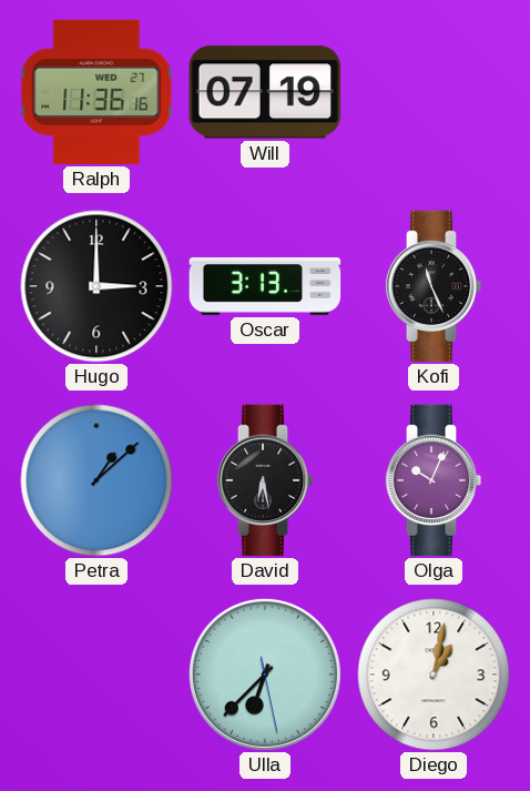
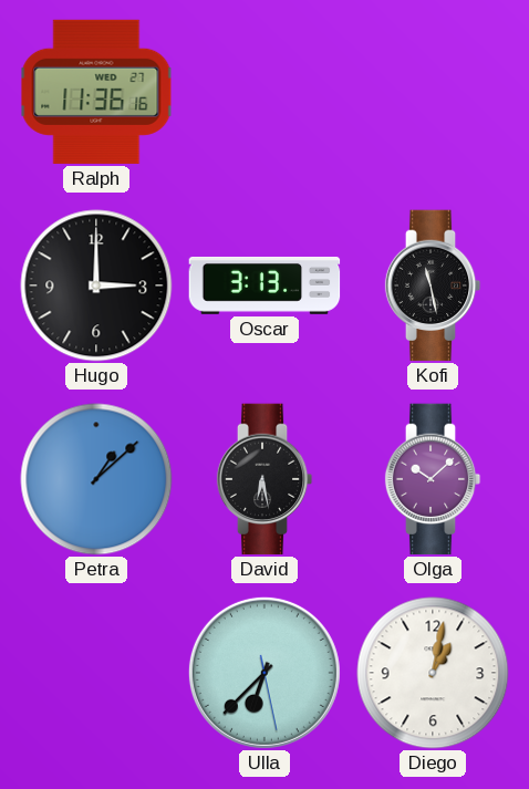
Will: 07:19 -> none
Kofi: 11:26 -> 11:28
Olga: 10:04 -> 10:08
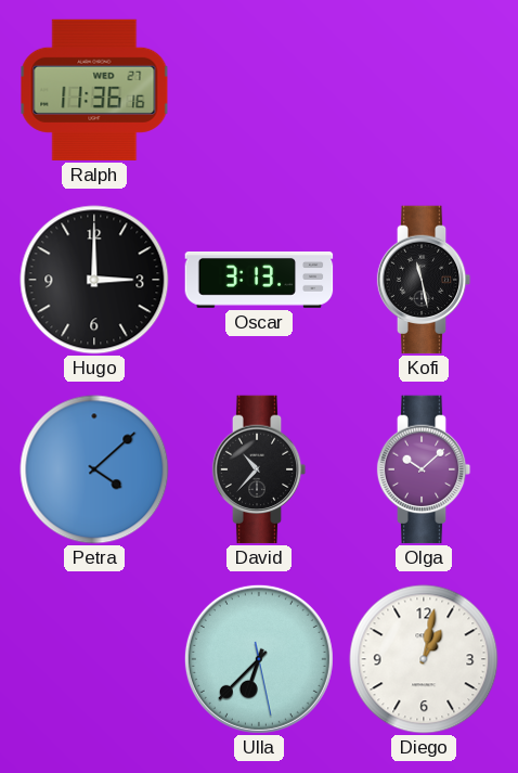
Petra: 1:08 -> 4:08
David: 6:28 -> 10:37
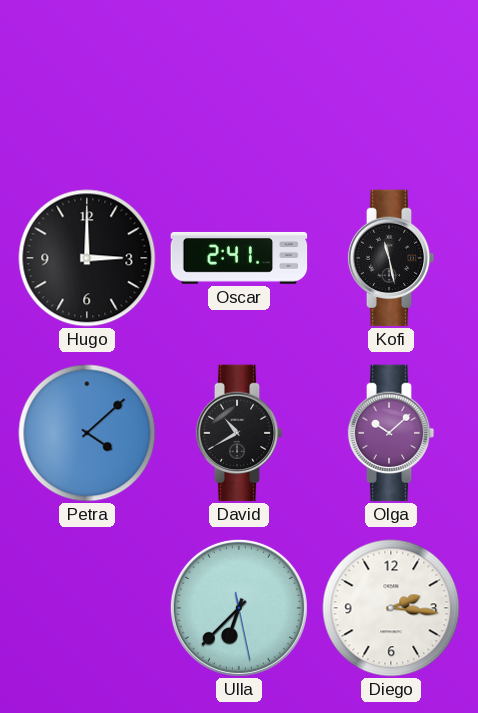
Ralph: 11:36 -> none
Oscar: 3:13 -> 2:41
David: 10:37 -> 10:40
Diego: 1:02 -> 2:16
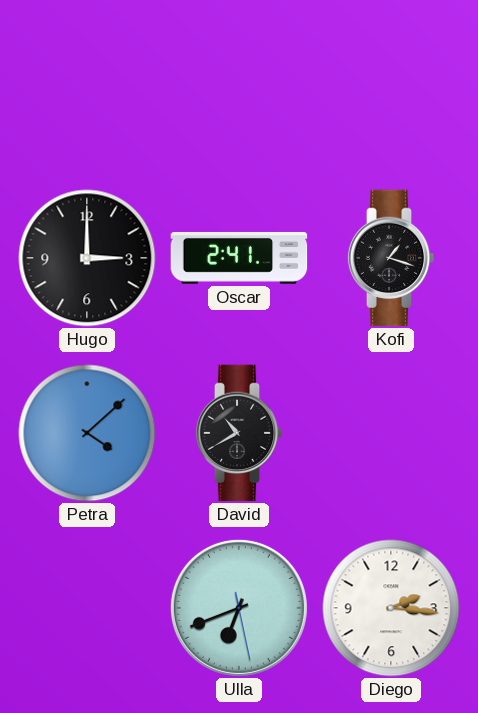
Kofi: 11:28 -> 1:18
Olga: 10:08 -> none
Ulla: 6:37 -> 6:41
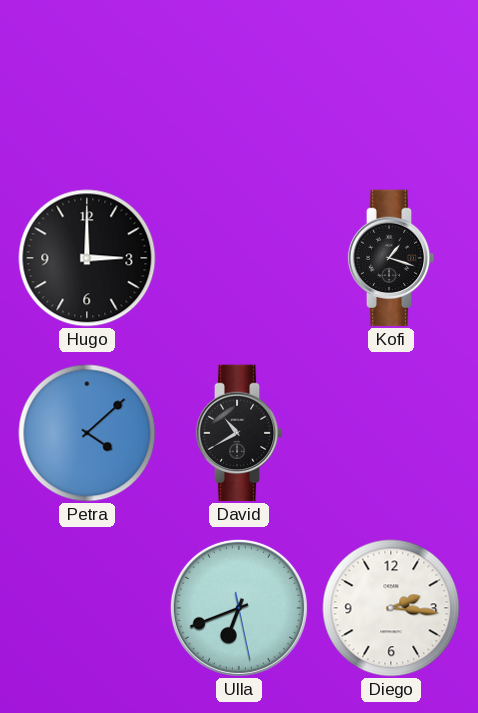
Oscar: 2:41 -> none
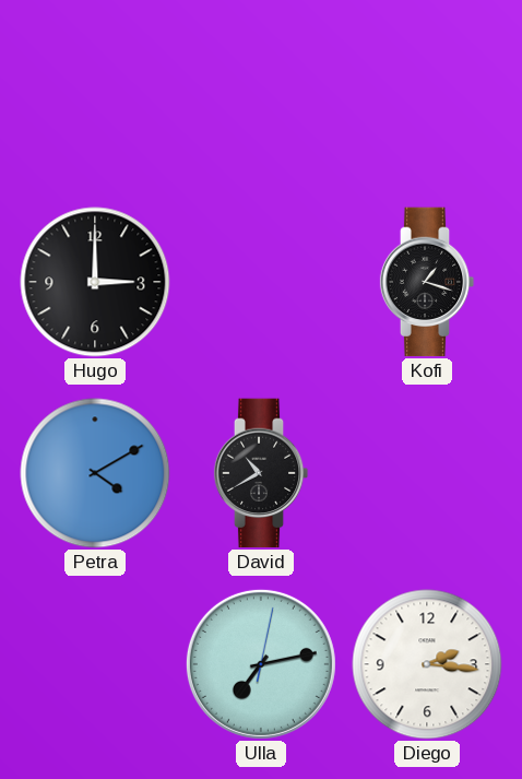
Petra: 4:08 -> 4:10
Ulla: 6:41 -> 7:13
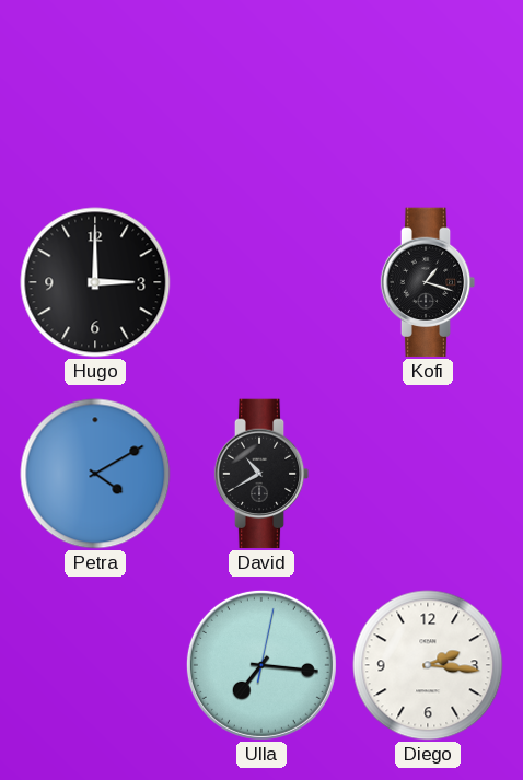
Ulla: 7:13 -> 7:16
